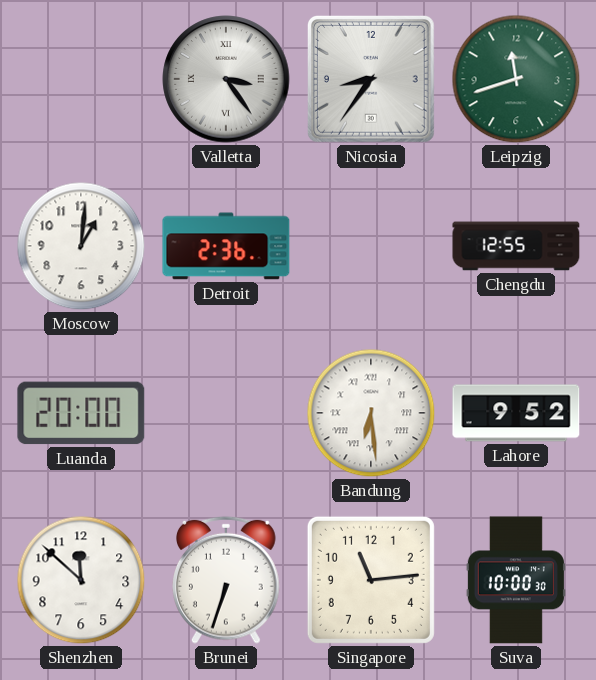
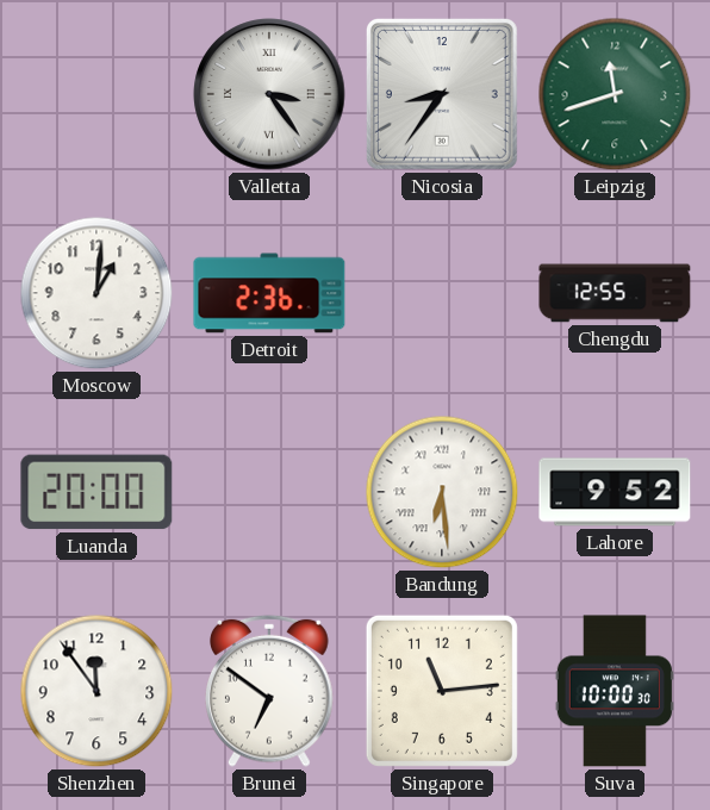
Shenzhen: 11:52 -> 11:54
Brunei: 6:33 -> 6:51
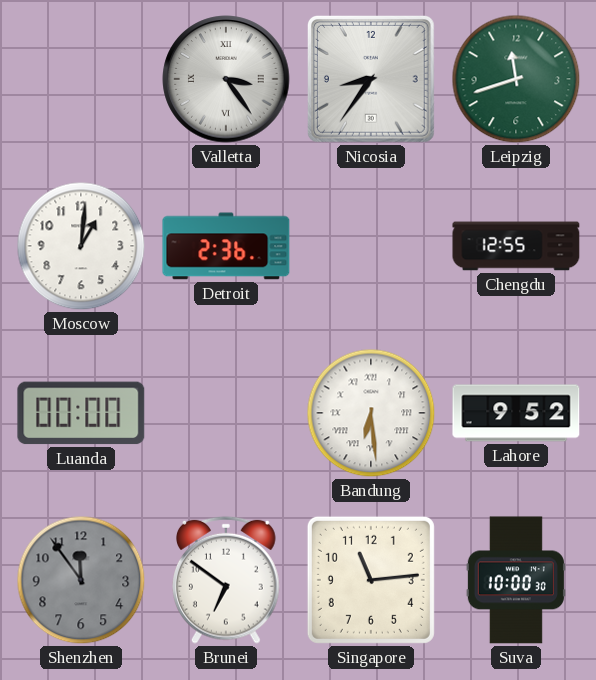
Luanda: 20:00 -> 00:00
Shenzhen dial: white -> grey
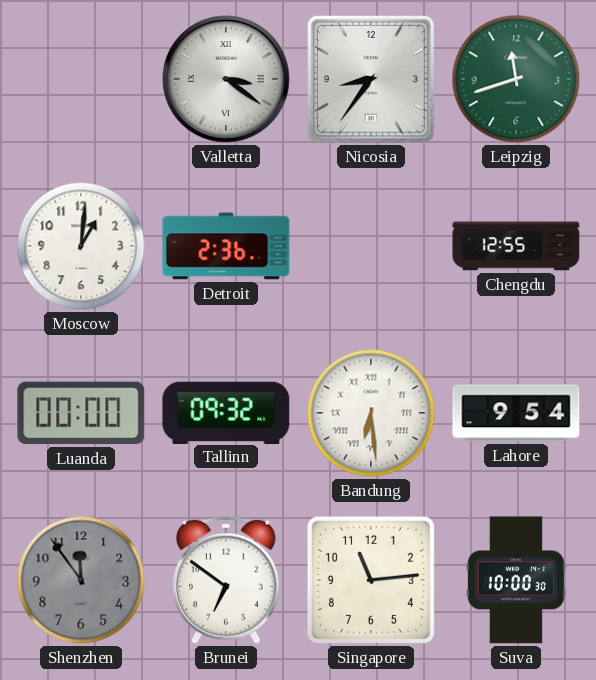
Valletta: 3:24 -> 3:21
Tallinn: none -> 09:32
Lahore: 9:52 -> 9:54
